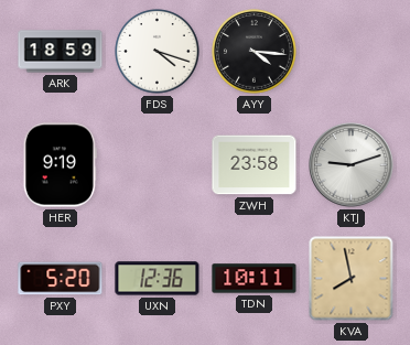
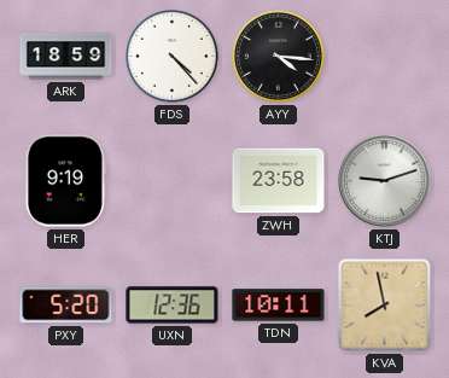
FDS: 4:18 -> 4:23
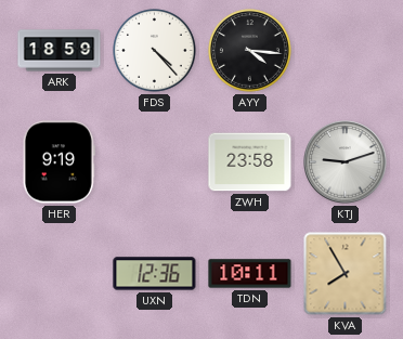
PXY: 5:20 -> none
KVA: 7:58 -> 7:55
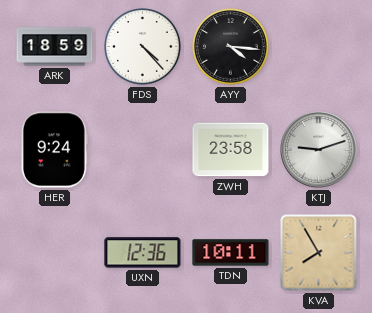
HER: 9:19 -> 9:24
